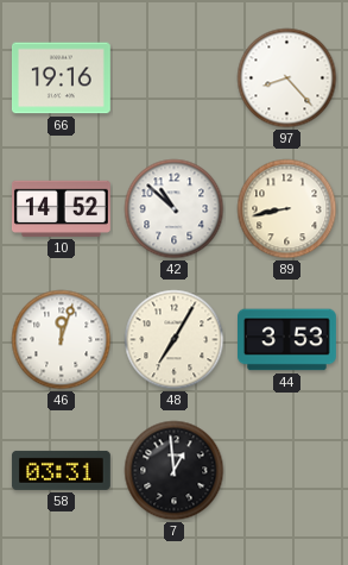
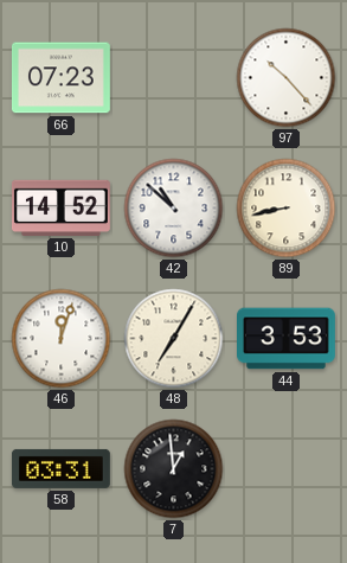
66: 19:16 -> 07:23
97: 8:23 -> 10:23
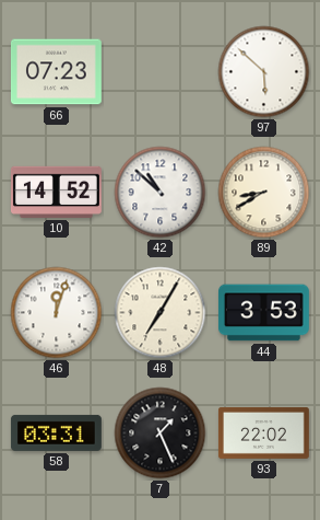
97: 10:23 -> 5:52
89: 8:43 -> 8:40
7: 12:59 -> 1:26
93: none -> 22:02
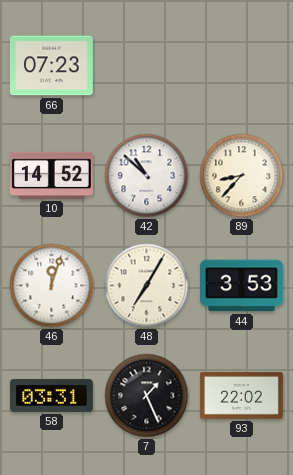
97: 5:52 -> none
89: 8:40 -> 8:37
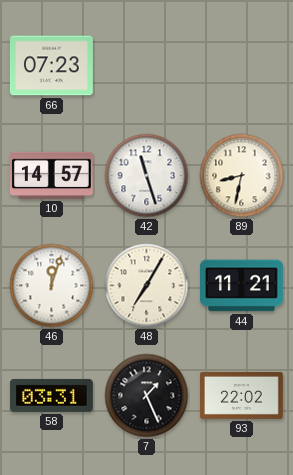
10: 14:52 -> 14:57
42: 10:52 -> 11:27
89: 8:37 -> 8:32
44: 3:53 -> 11:21
